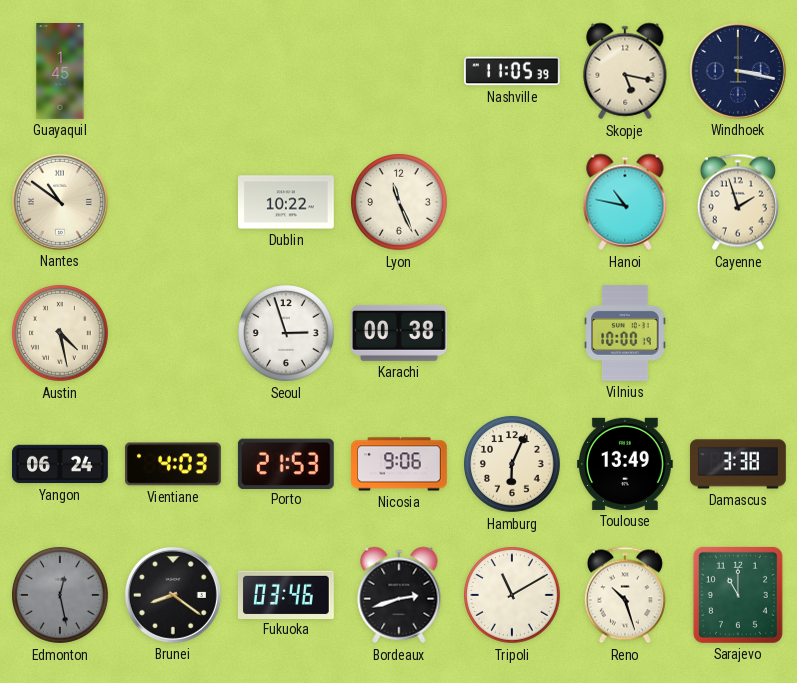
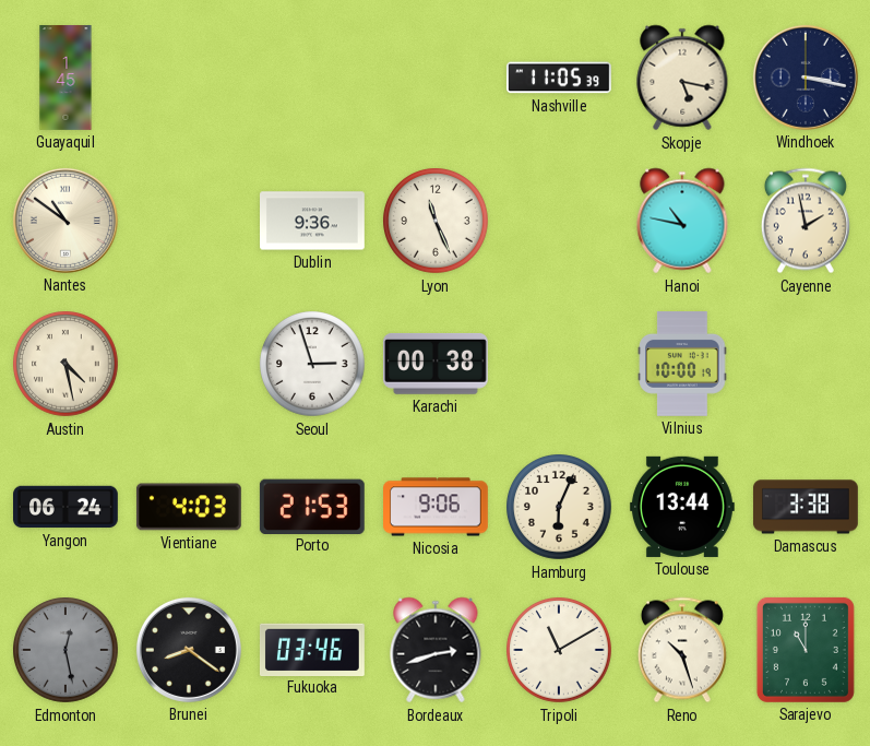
Dublin: 10:22 -> 9:36
Cayenne: 1:57 -> 1:58
Toulouse: 13:49 -> 13:44
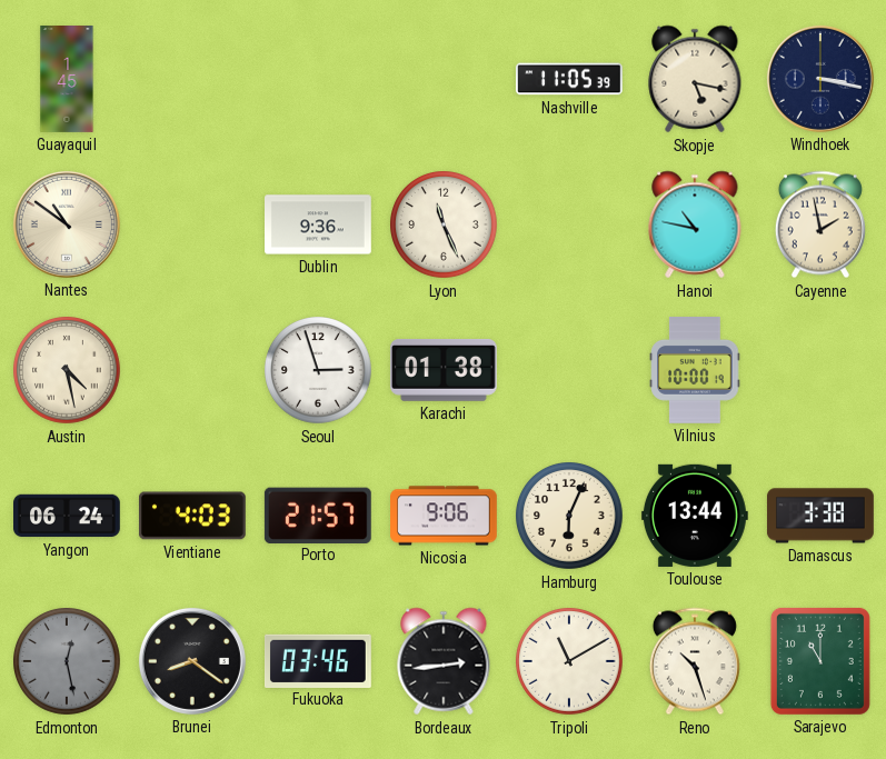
Karachi: 00:38 -> 01:38
Porto: 21:53 -> 21:57
Bordeaux: 2:42 -> 2:44
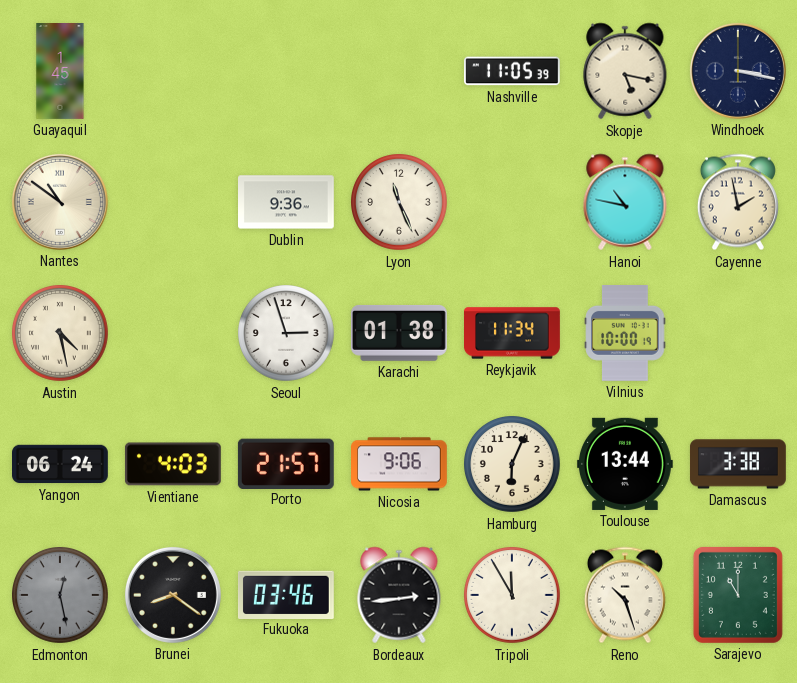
Reykjavik: none -> 11:34
Tripoli: 11:10 -> 11:55
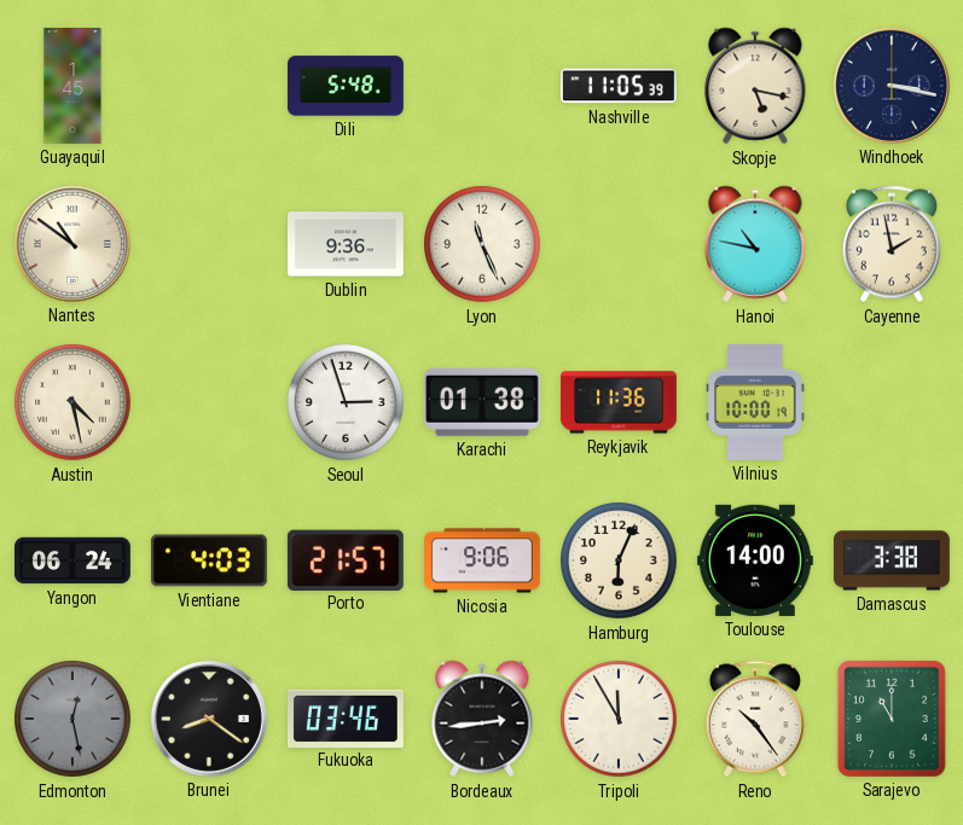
Dili: none -> 5:48
Reykjavik: 11:34 -> 11:36
Toulouse: 13:44 -> 14:00
Reno: 10:27 -> 10:24
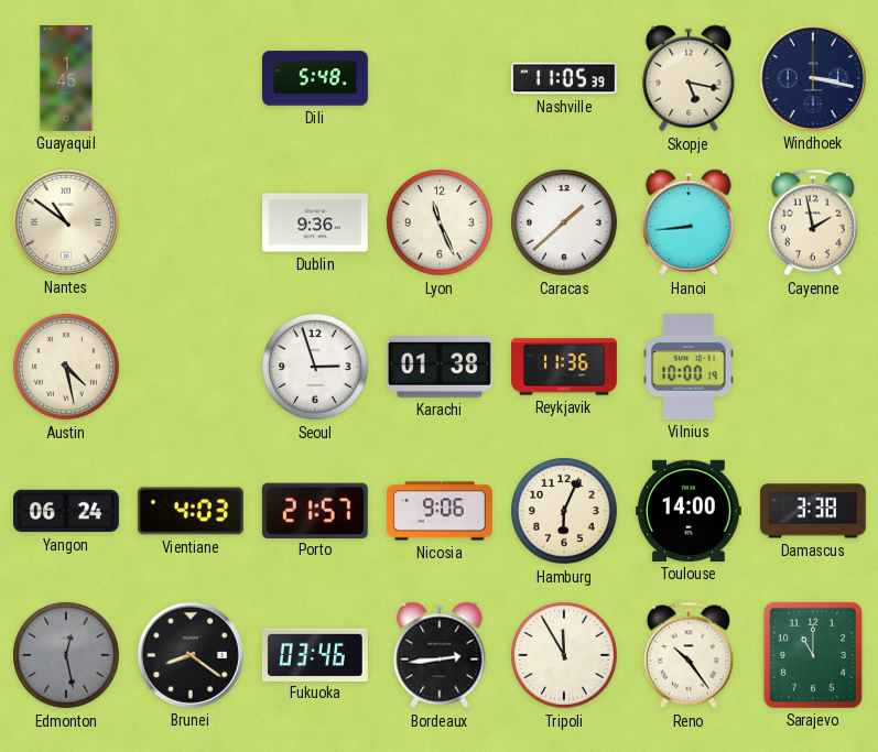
Caracas: none -> 1:38
Hanoi: 10:47 -> 8:44
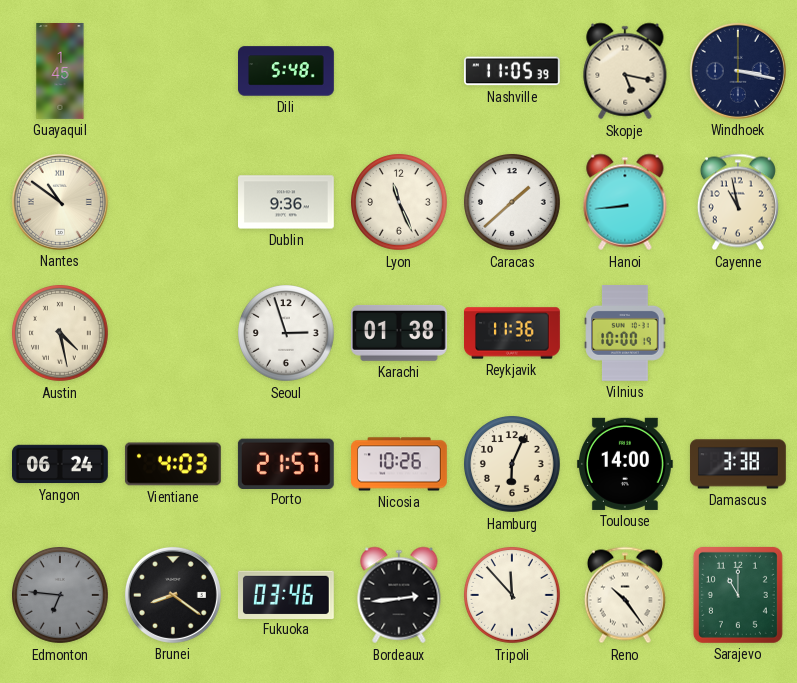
Cayenne: 1:58 -> 10:58
Nicosia: 9:06 -> 10:26
Edmonton: 12:28 -> 6:46
Tripoli: 11:55 -> 11:53
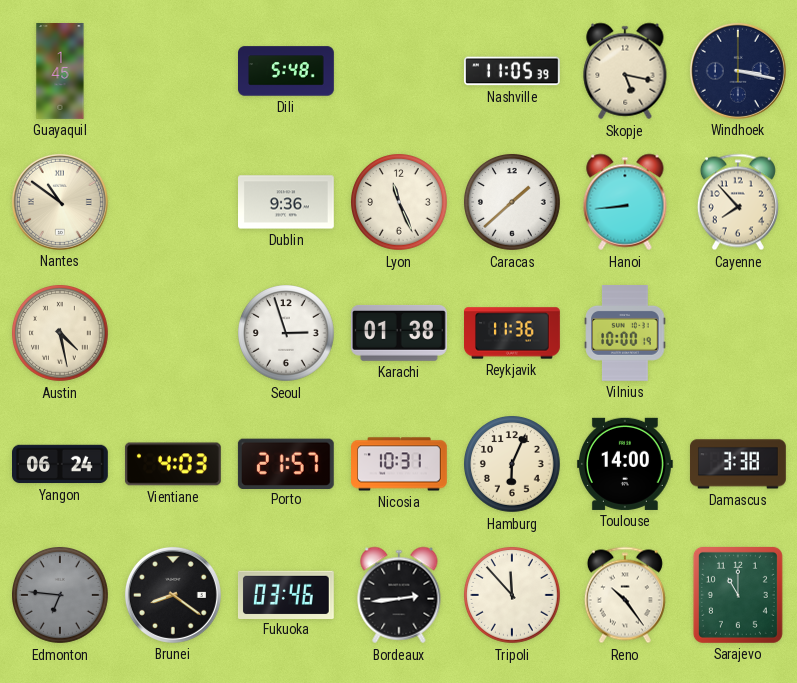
Cayenne: 10:58 -> 7:53
Nicosia: 10:26 -> 10:31
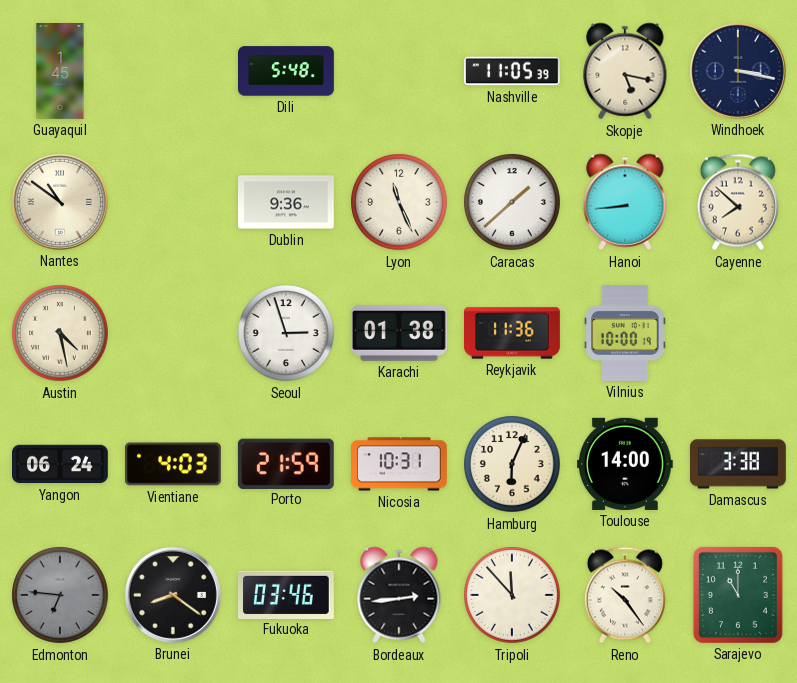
Cayenne: 7:53 -> 7:52
Porto: 21:57 -> 21:59
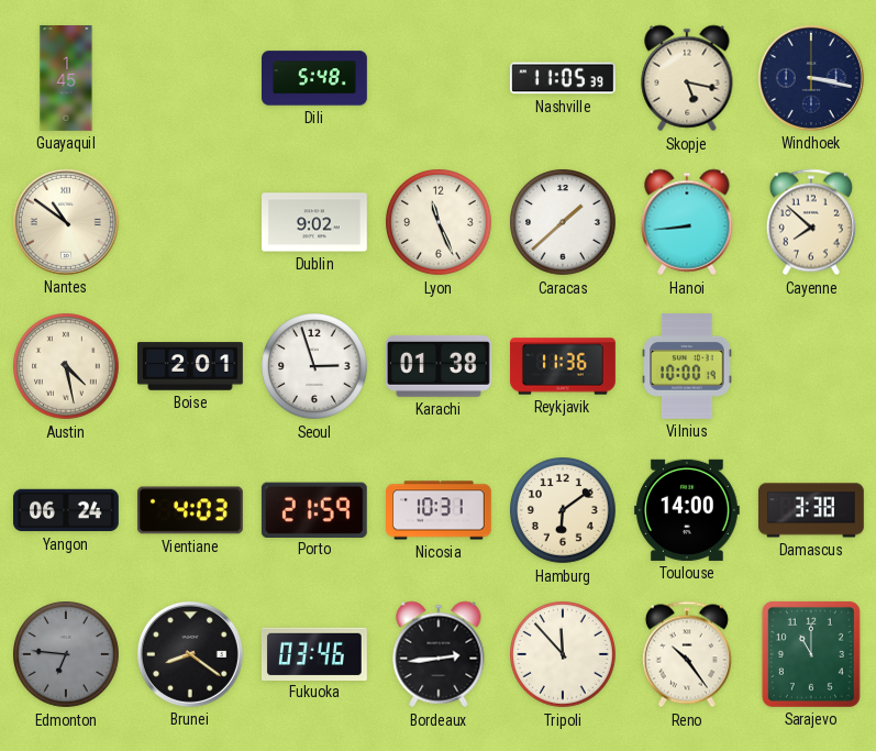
Dublin: 9:36 -> 9:02
Boise: none -> 2:01
Hamburg: 6:04 -> 6:09
